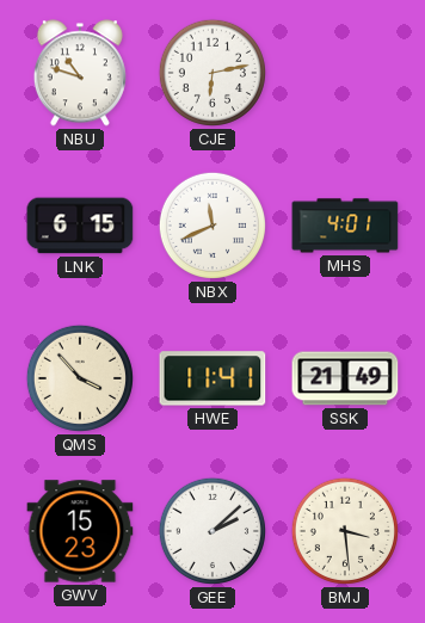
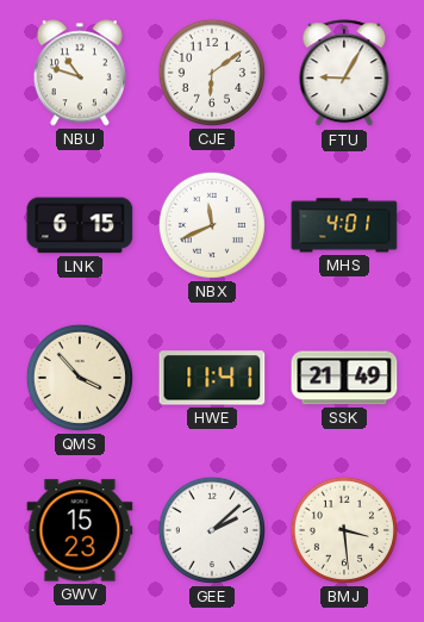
CJE: 6:13 -> 6:09
FTU: none -> 9:05
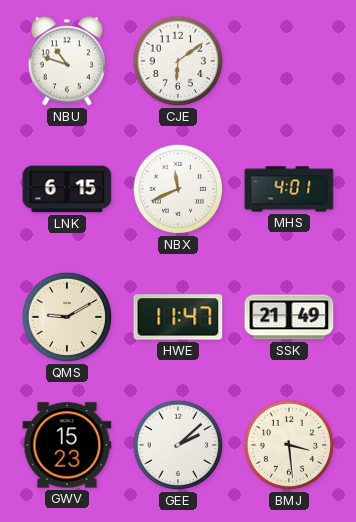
FTU: 9:05 -> none
QMS: 3:53 -> 9:10
HWE: 11:41 -> 11:47
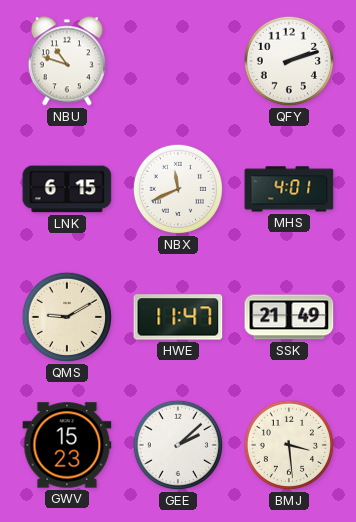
CJE: 6:09 -> none
QFY: none -> 2:12
